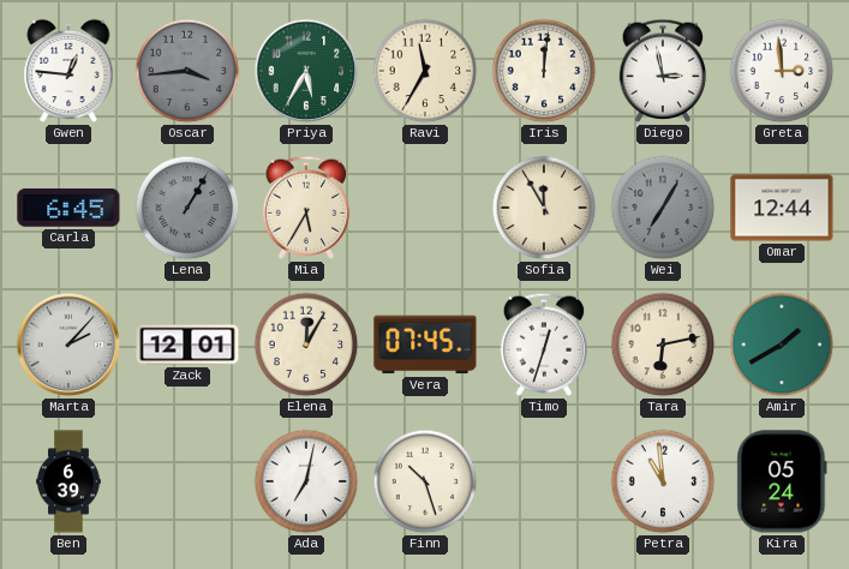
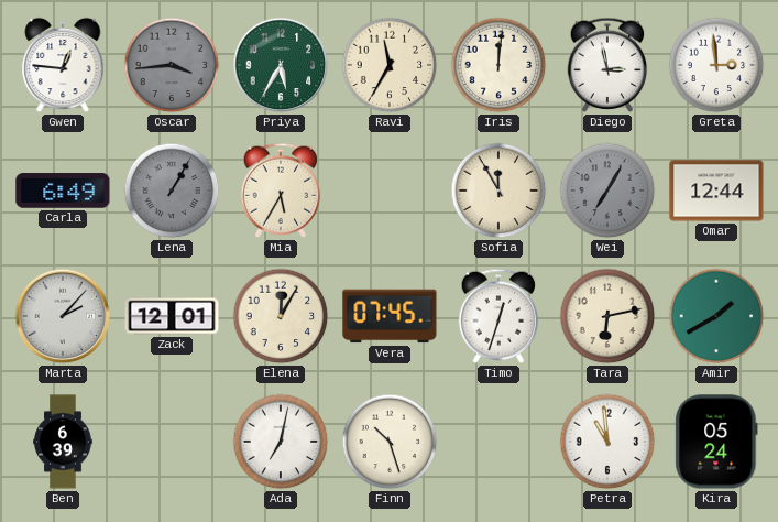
Carla: 6:45 -> 6:49
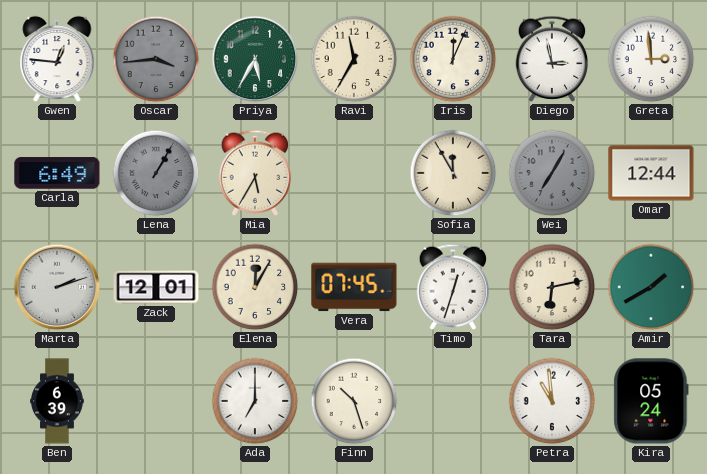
Iris: 12:01 -> 12:04
Marta: 2:07 -> 2:12
Ada: 7:02 -> 7:00
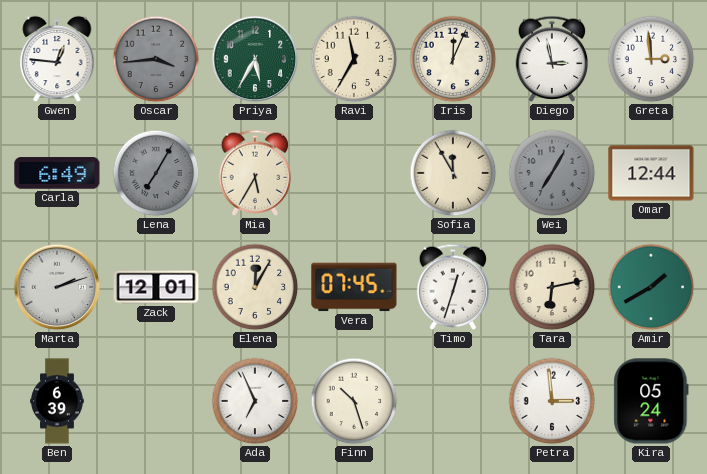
Lena: 1:05 -> 7:05
Ada: 7:00 -> 6:56
Petra: 10:59 -> 2:59
